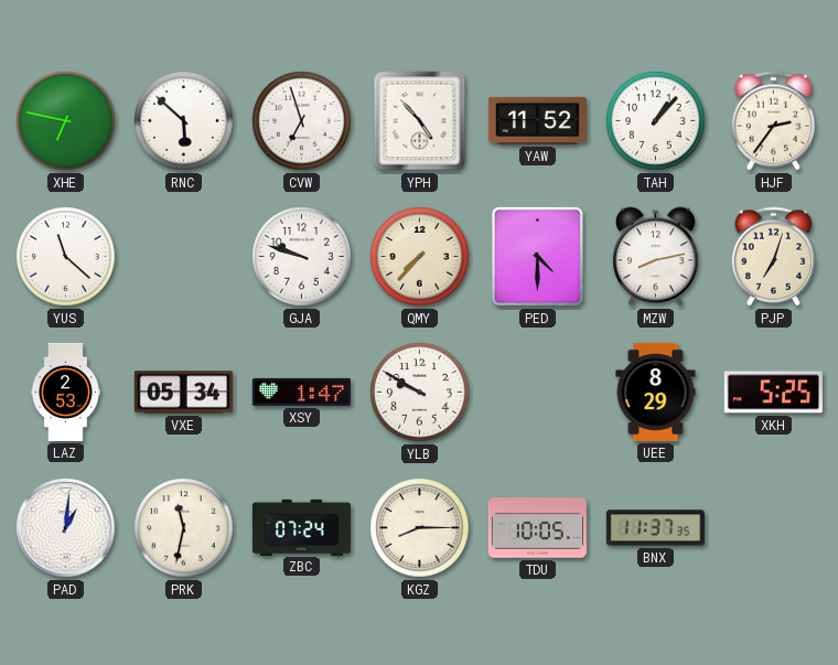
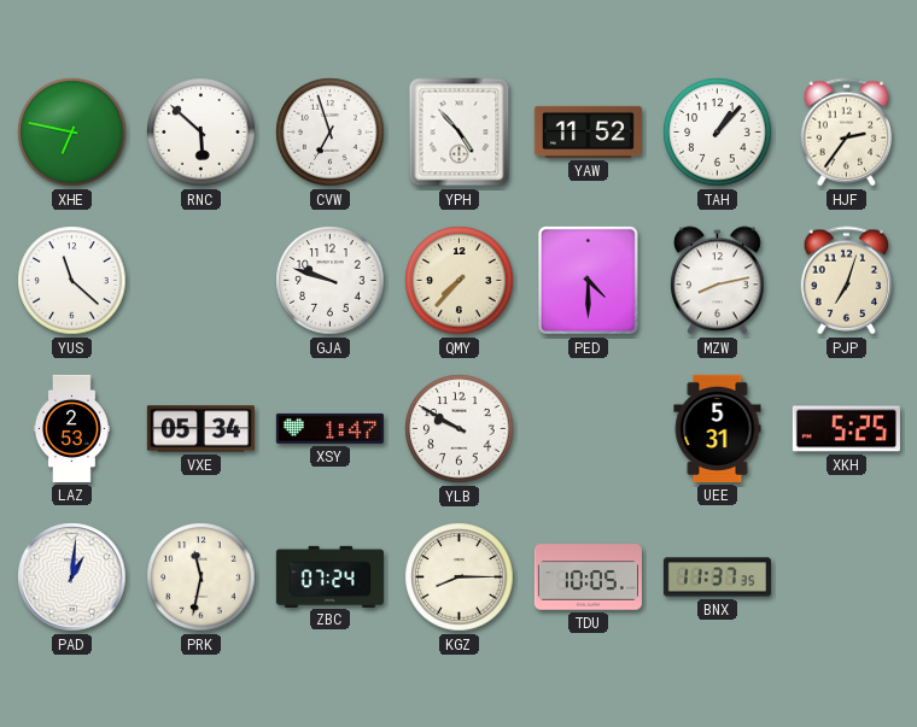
UEE: 8:29 -> 5:31
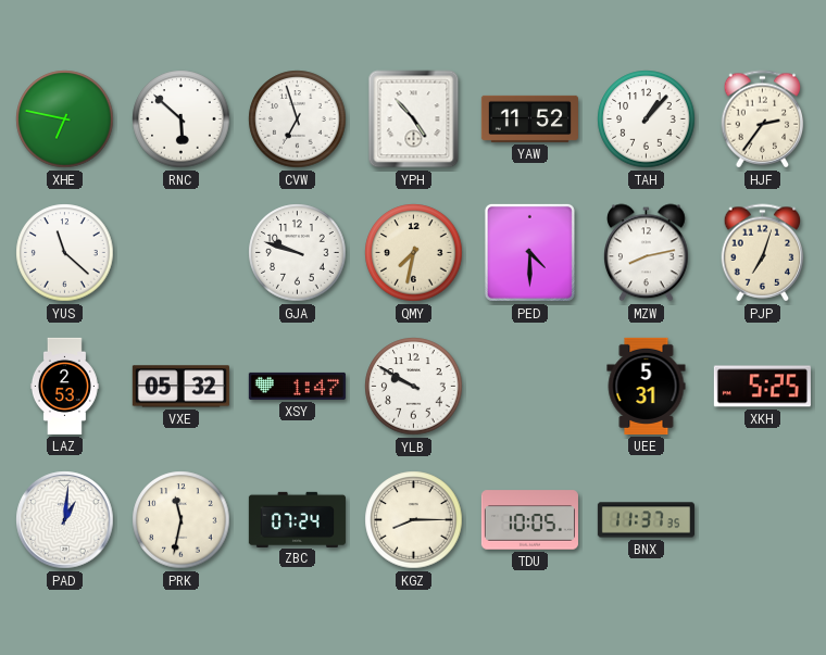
QMY: 7:37 -> 7:32
VXE: 05:34 -> 05:32
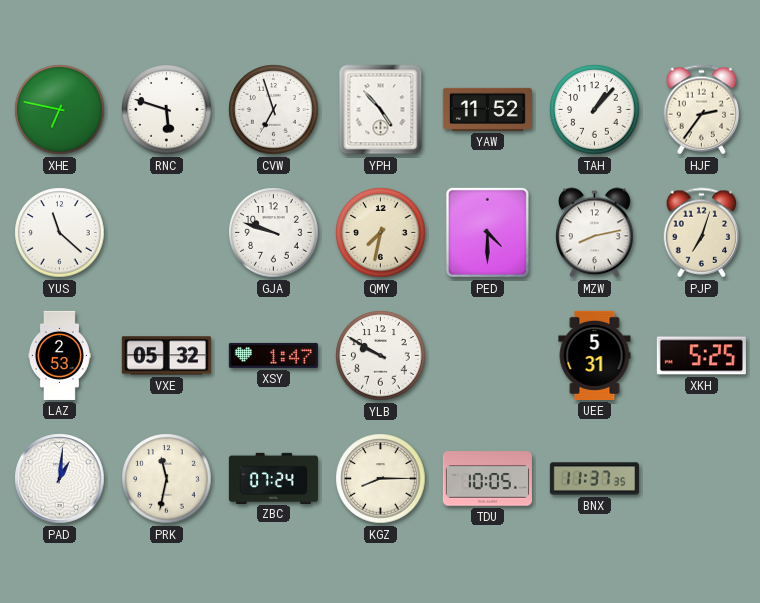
RNC: 5:52 -> 5:48
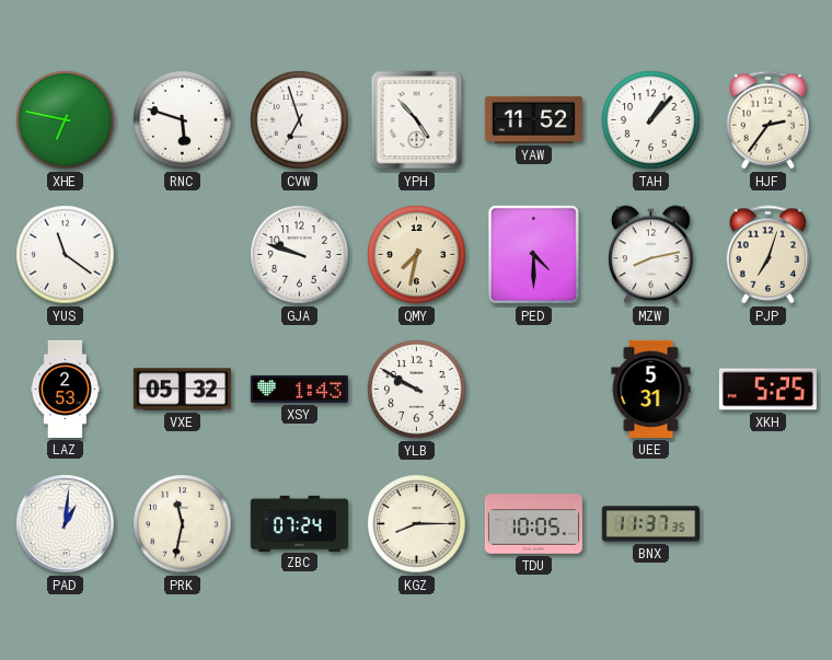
YUS: 11:22 -> 11:21
XSY: 1:47 -> 1:43
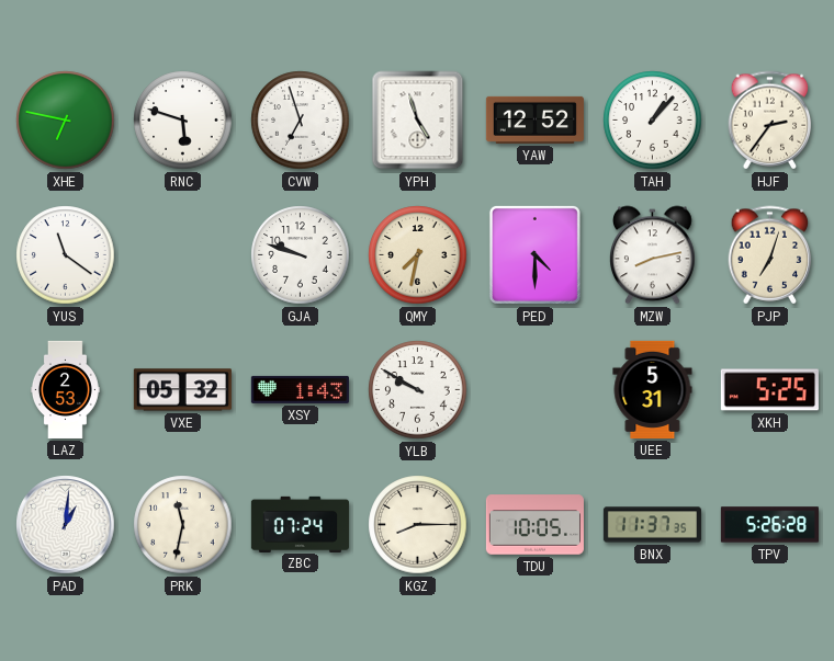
YPH: 4:53 -> 4:57
YAW: 11:52 -> 12:52
TPV: none -> 5:26
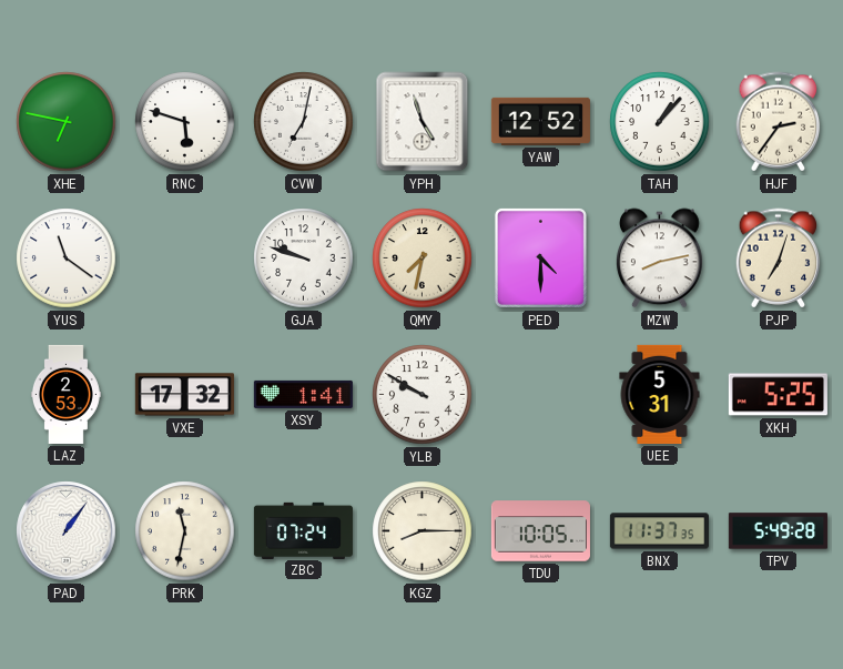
CVW: 6:57 -> 7:02
VXE: 05:32 -> 17:32
XSY: 1:43 -> 1:41
PAD: 1:01 -> 1:06
TPV: 5:26 -> 5:49
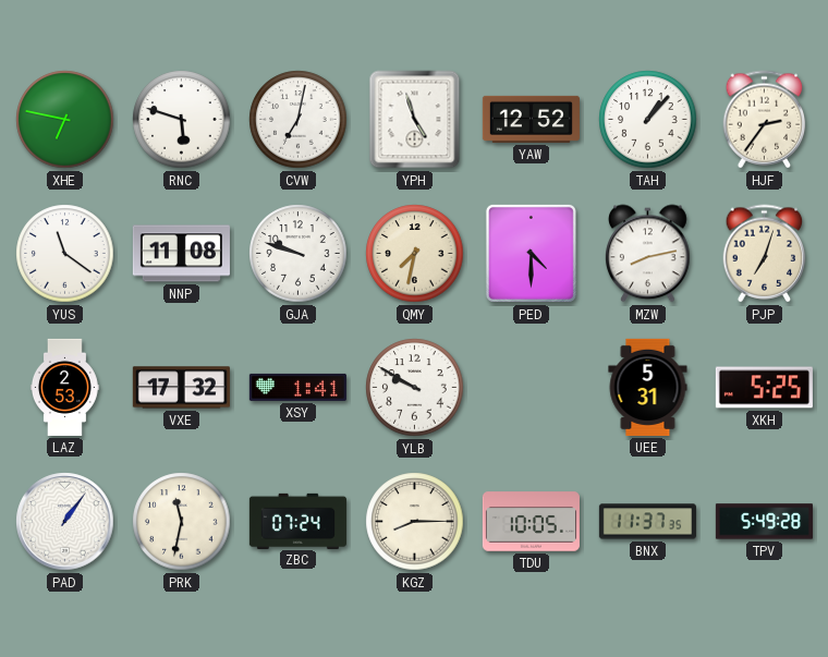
NNP: none -> 11:08
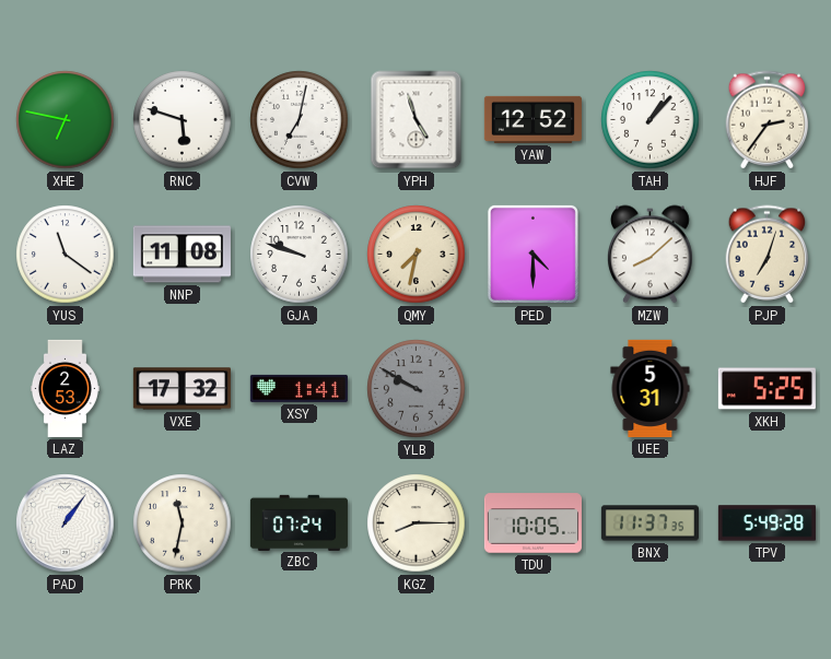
MZW: 8:13 -> 8:08
YLB dial: white -> grey
